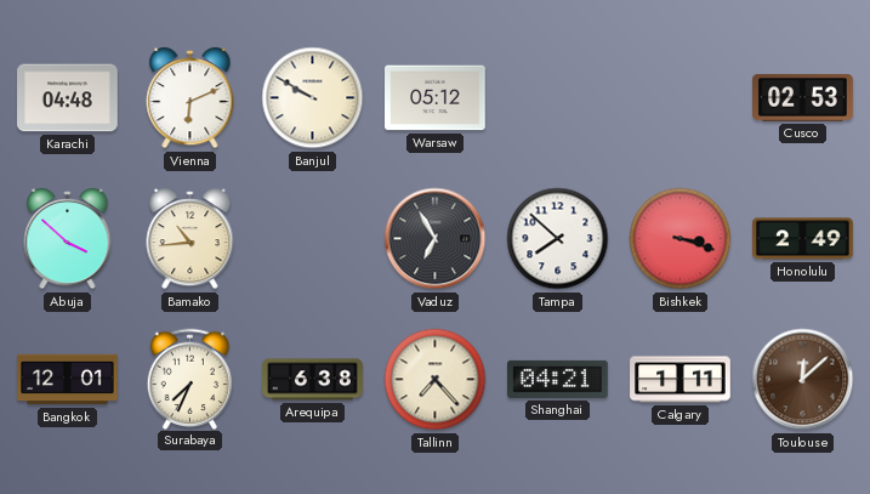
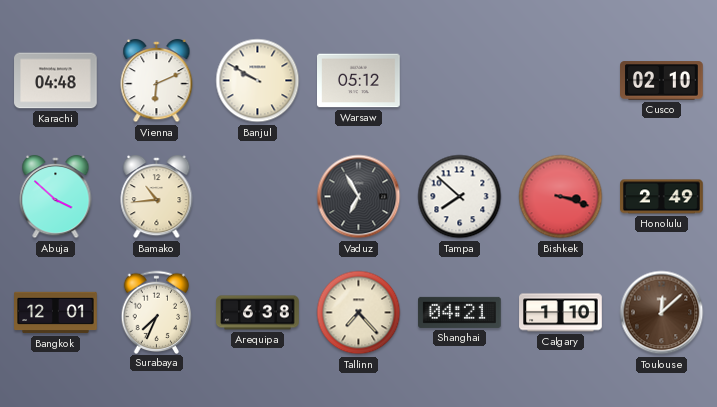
Cusco: 02:53 -> 02:10
Calgary: 1:11 -> 1:10
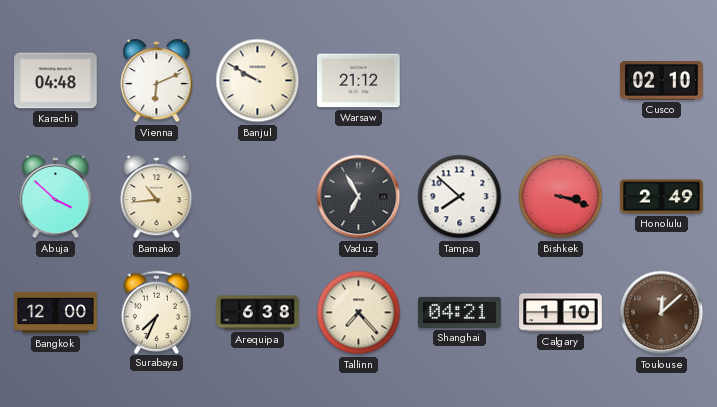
Warsaw: 05:12 -> 21:12
Bangkok: 12:01 -> 12:00
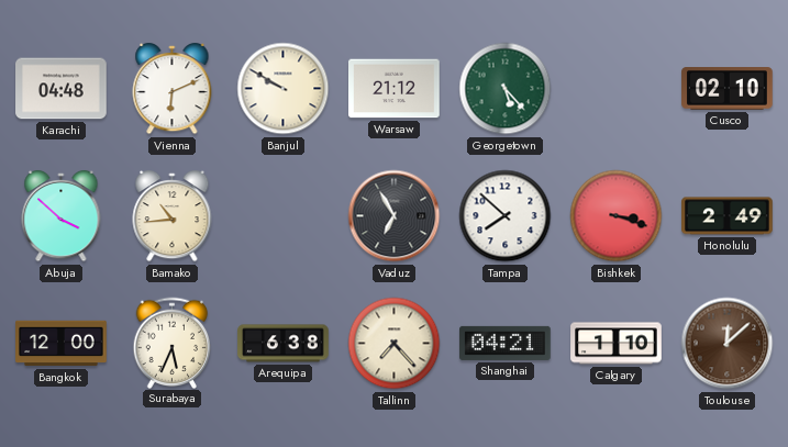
Georgetown: none -> 5:23
Surabaya: 7:34 -> 5:34
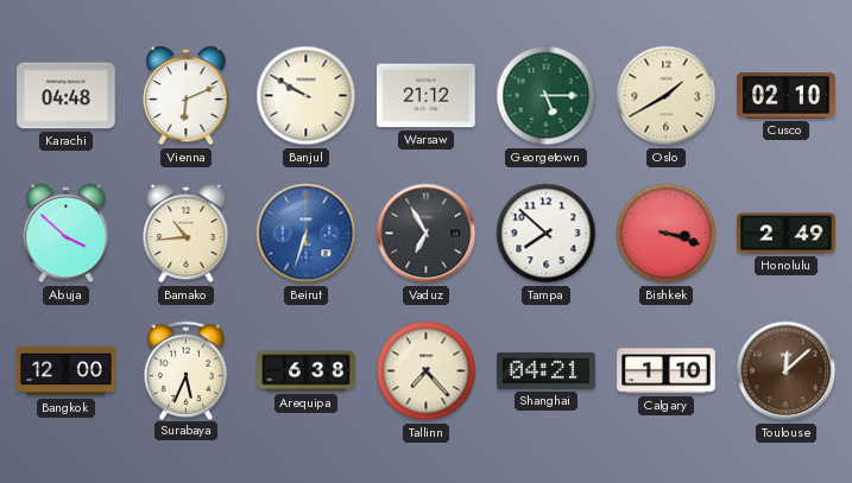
Georgetown: 5:23 -> 5:15
Oslo: none -> 1:40
Beirut: none -> 6:33
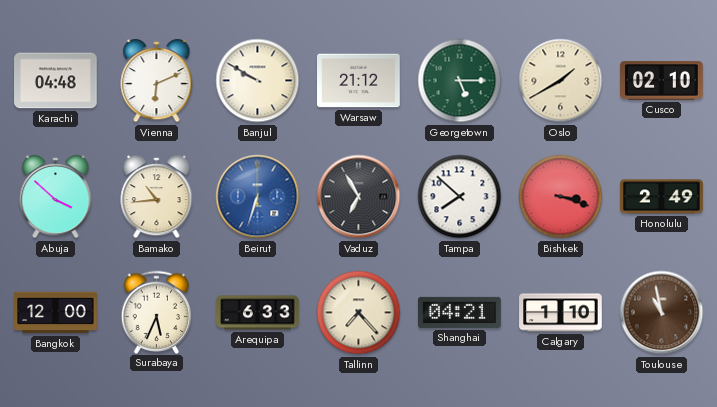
Arequipa: 6:38 -> 6:33
Toulouse: 12:08 -> 10:58
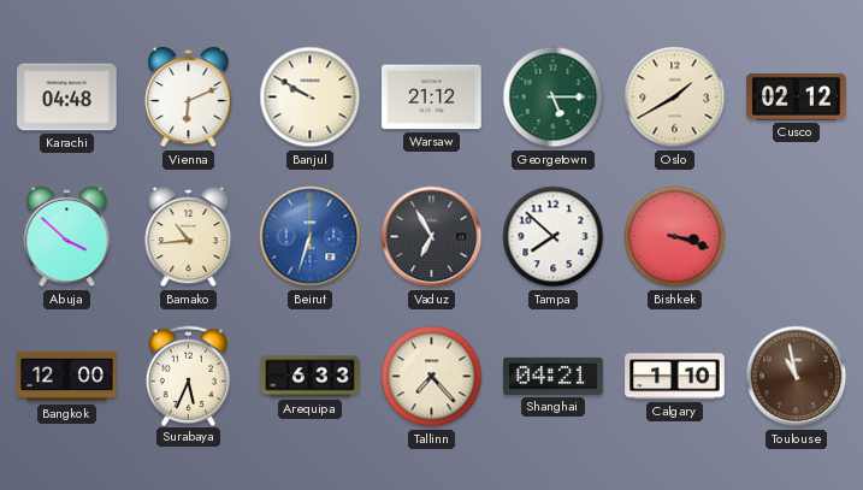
Cusco: 02:10 -> 02:12
Honolulu: 2:49 -> none
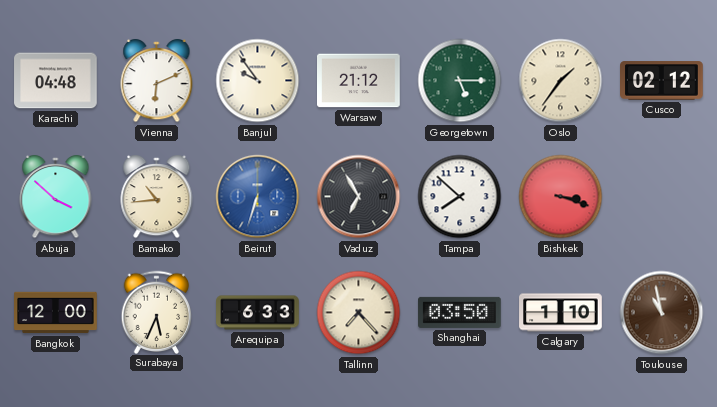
Banjul: 9:50 -> 9:54
Oslo: 1:40 -> 1:36
Shanghai: 04:21 -> 03:50
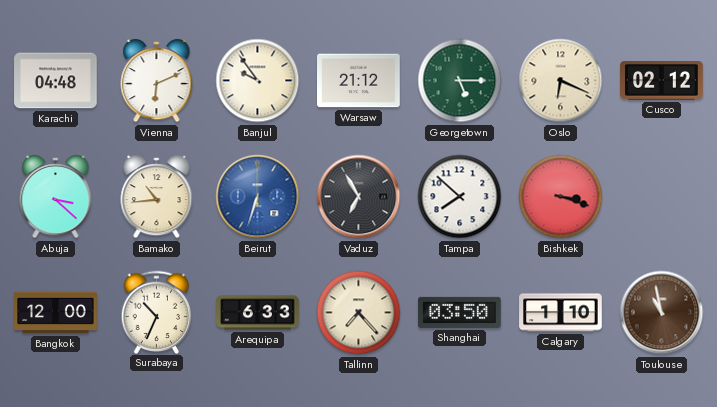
Oslo: 1:36 -> 6:19
Abuja: 3:52 -> 3:22
Surabaya: 5:34 -> 10:34
